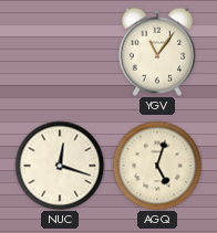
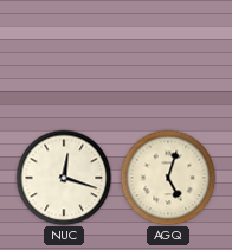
YGV: 11:06 -> none
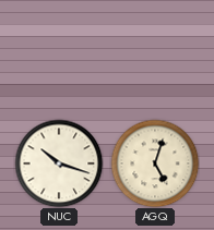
NUC: 12:18 -> 10:18
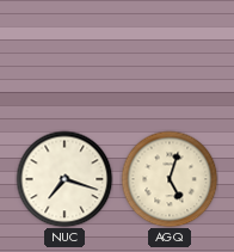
NUC: 10:18 -> 7:18
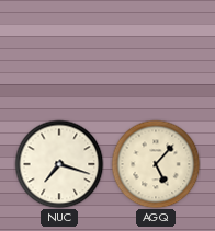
AGQ: 5:03 -> 5:07
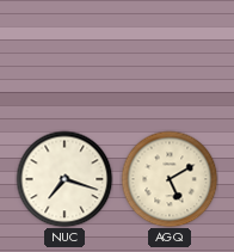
AGQ: 5:07 -> 5:10
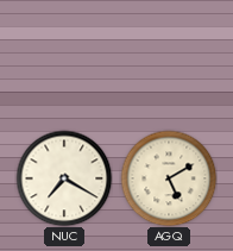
NUC: 7:18 -> 7:20
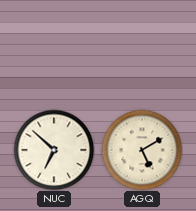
NUC: 7:20 -> 6:52
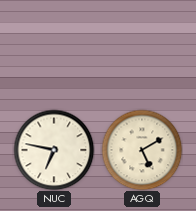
NUC: 6:52 -> 6:47
